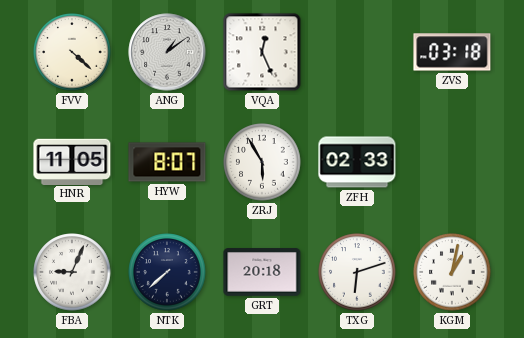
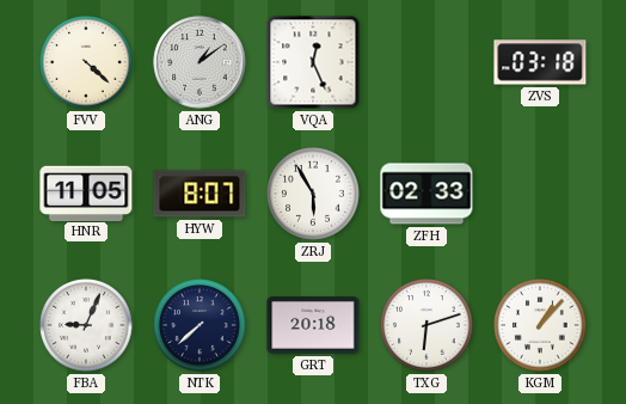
KGM: 1:02 -> 1:07
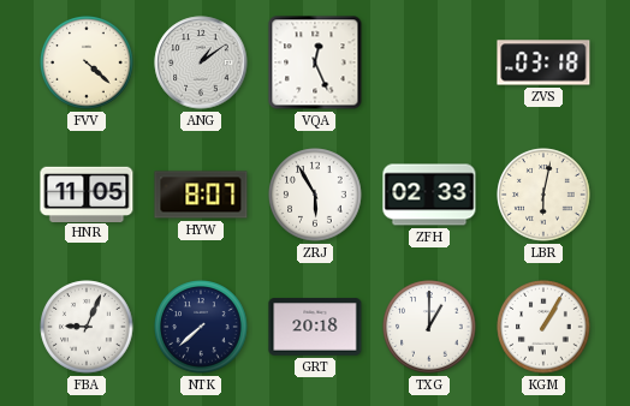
LBR: none -> 6:02
TXG: 6:12 -> 1:00
KGM: 1:07 -> 1:05
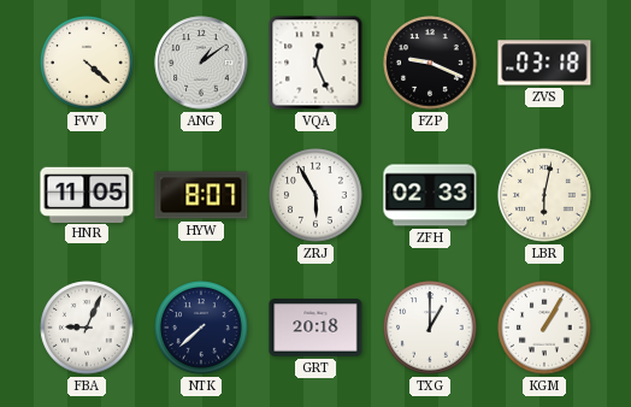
FZP: none -> 9:19
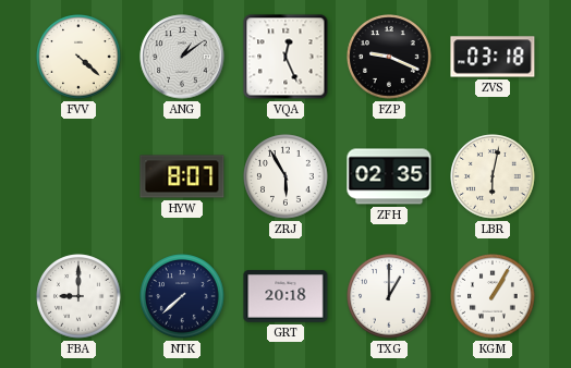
HNR: 11:05 -> none
ZFH: 02:33 -> 02:35
FBA: 9:04 -> 9:00
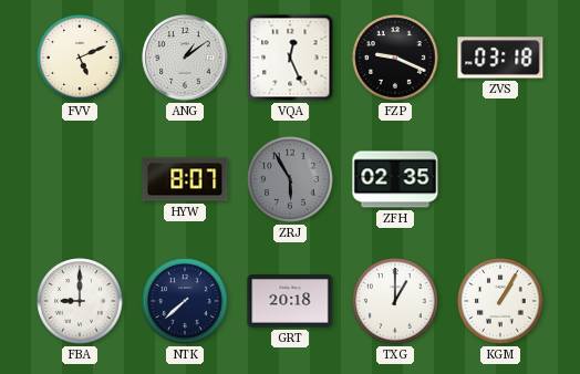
FVV: 4:22 -> 5:11
ZRJ dial: white -> grey
LBR: 6:02 -> none
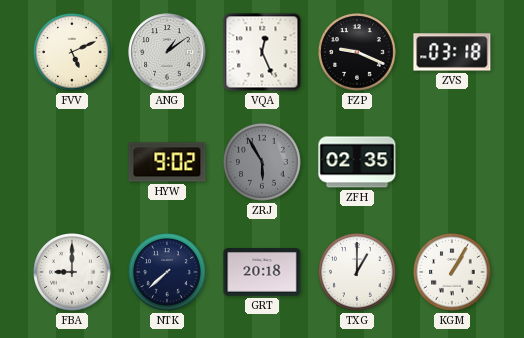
HYW: 8:07 -> 9:02
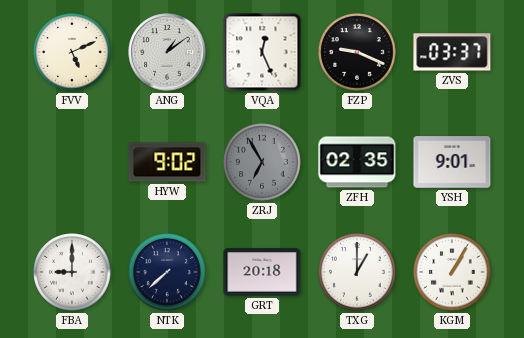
ZVS: 03:18 -> 03:37
ZRJ: 5:55 -> 6:55
YSH: none -> 9:01
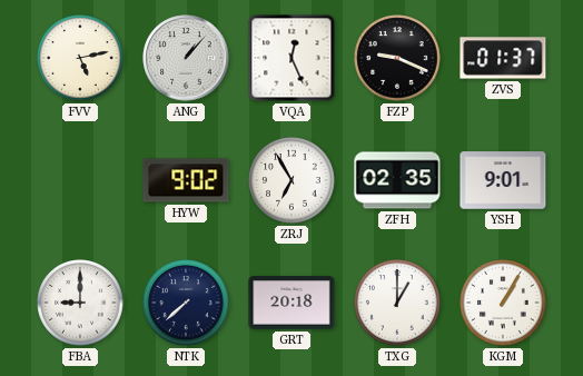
FVV: 5:11 -> 5:13
ANG: 1:09 -> 1:07
ZVS: 03:37 -> 01:37
ZRJ dial: grey -> white
